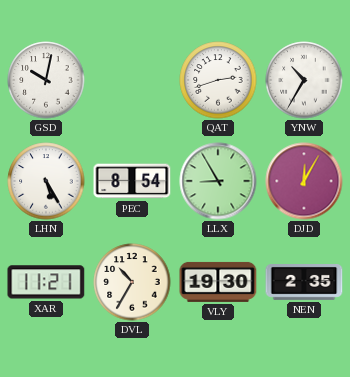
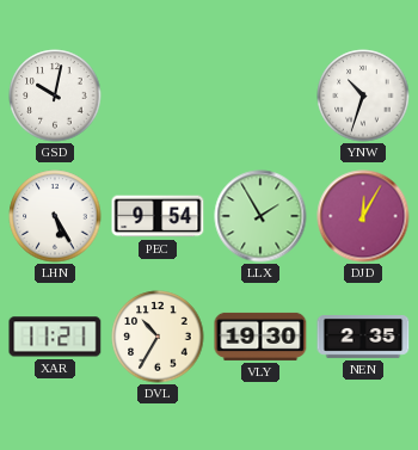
QAT: 2:42 -> none
YNW: 10:35 -> 10:33
PEC: 8:54 -> 9:54
LLX: 8:55 -> 1:55
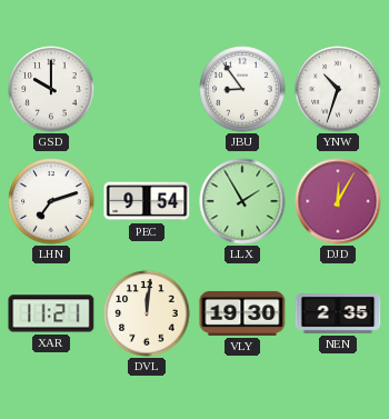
GSD: 10:02 -> 10:00
JBU: none -> 8:54
LHN: 5:25 -> 7:12
DVL: 10:35 -> 12:01
